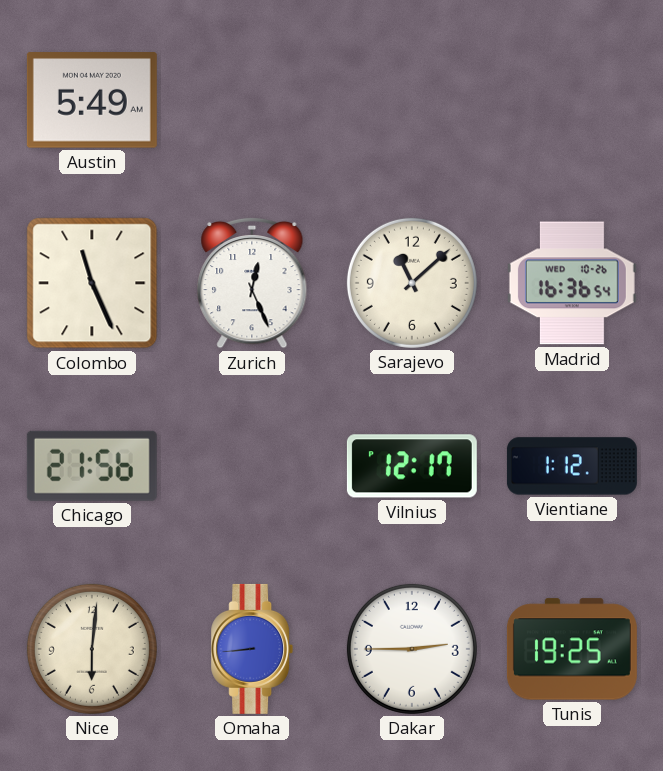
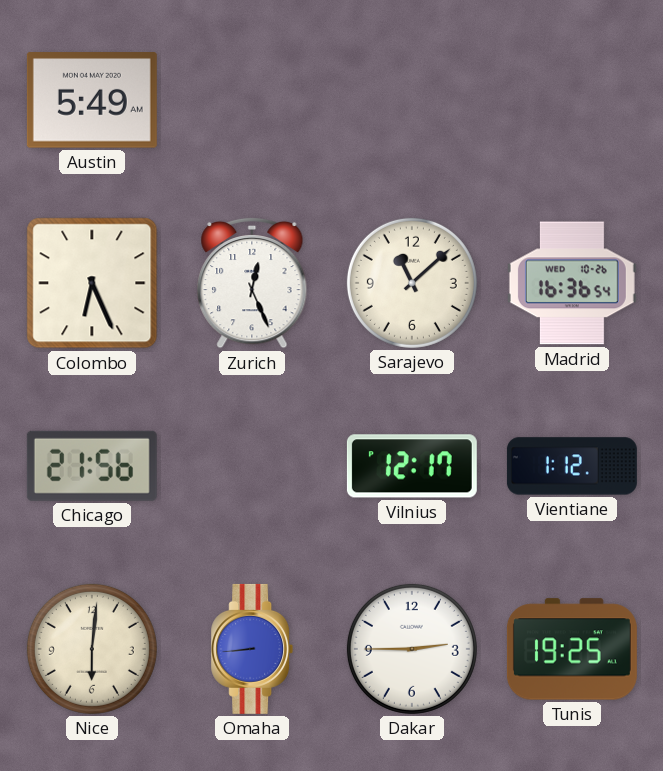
Colombo: 11:26 -> 6:26
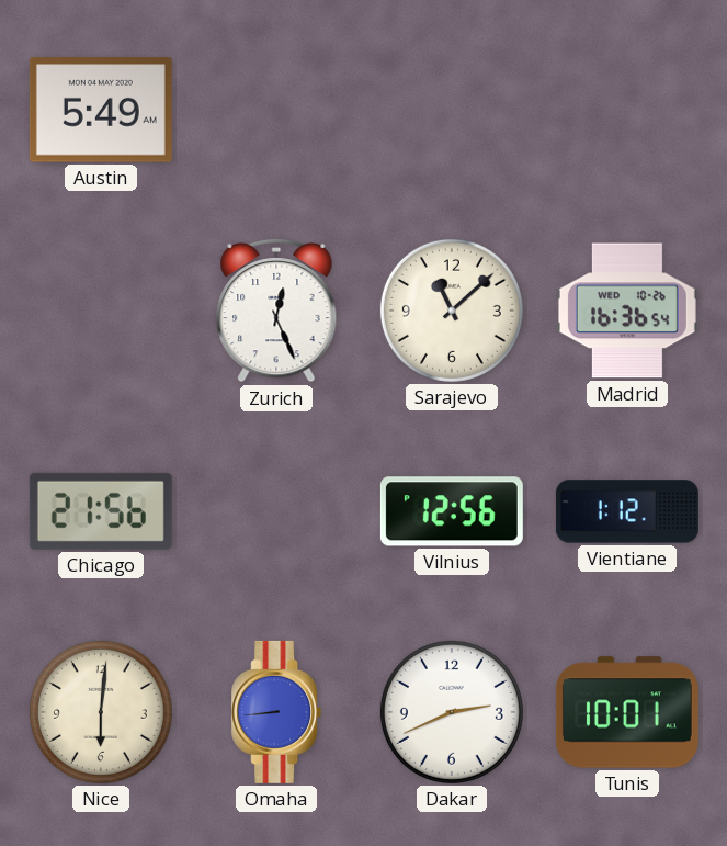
Colombo: 6:26 -> none
Vilnius: 12:17 -> 12:56
Dakar: 2:45 -> 2:41
Tunis: 19:25 -> 10:01
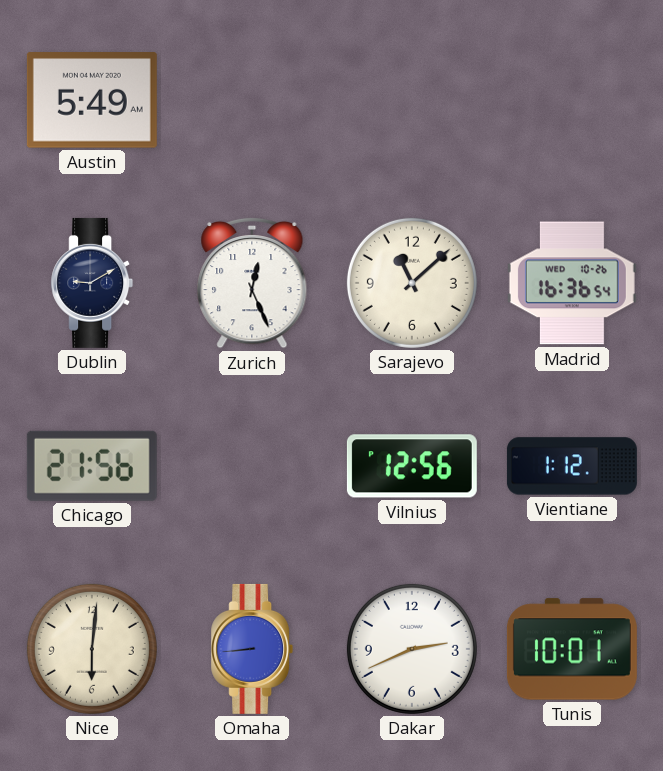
Dublin: none -> 9:10
